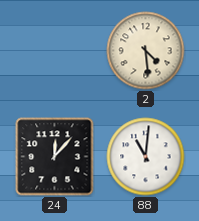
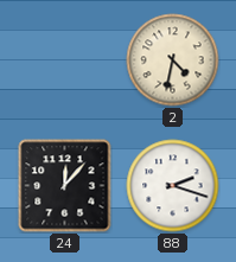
2: 4:29 -> 4:32
88: 11:01 -> 2:18
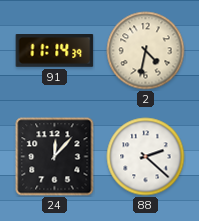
91: none -> 11:14
88: 2:18 -> 2:22
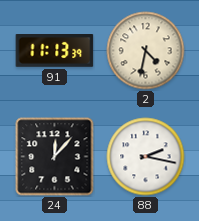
91: 11:14 -> 11:13
88: 2:22 -> 2:17
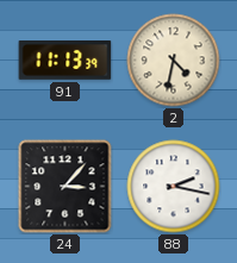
24: 12:07 -> 3:07
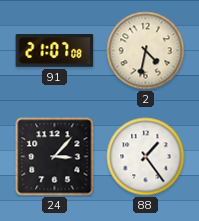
91: 11:13 -> 21:07
88: 2:17 -> 1:24
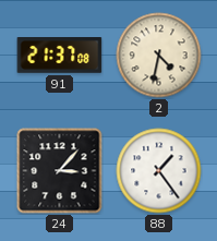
91: 21:07 -> 21:37
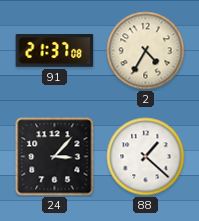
2: 4:32 -> 4:35
88: 1:24 -> 1:22
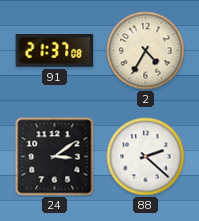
24: 3:07 -> 3:09
88: 1:22 -> 2:22
